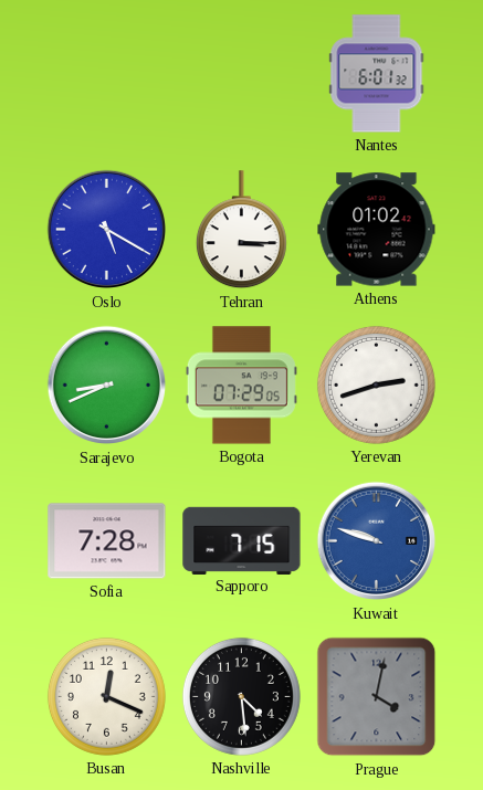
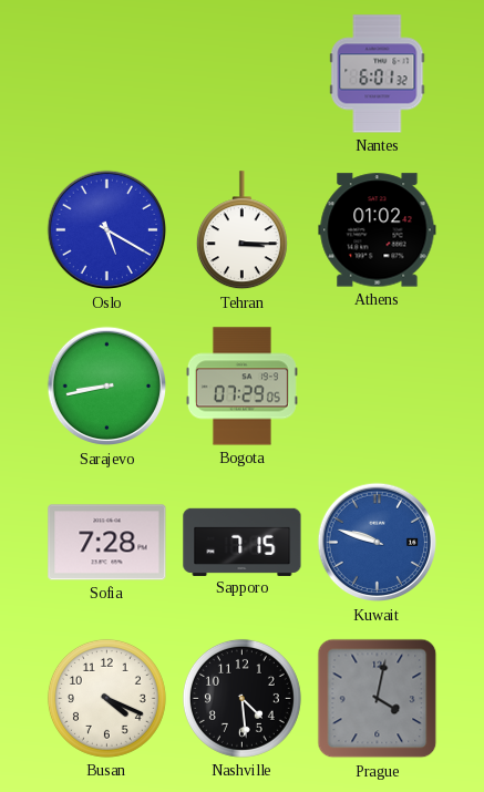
Sarajevo: 8:41 -> 8:43
Yerevan: 2:42 -> none
Busan: 12:19 -> 4:19
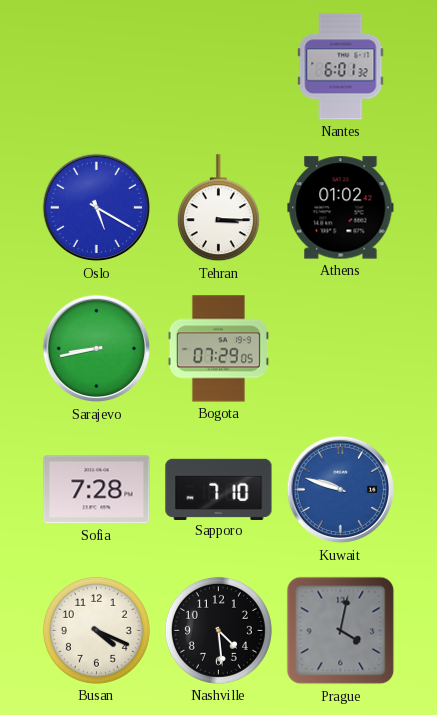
Sapporo: 7:15 -> 7:10
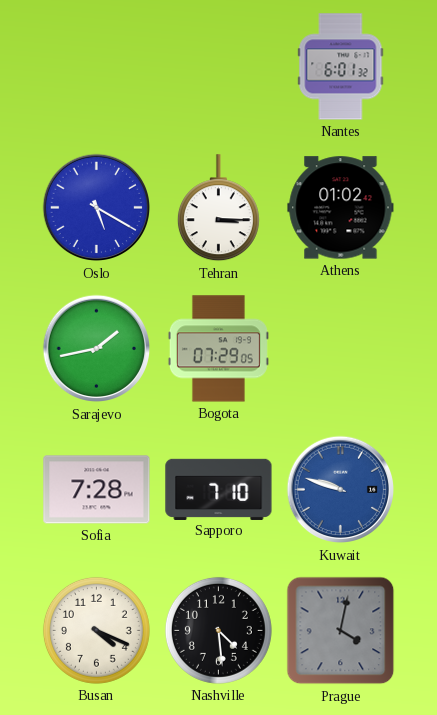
Sarajevo: 8:43 -> 1:43
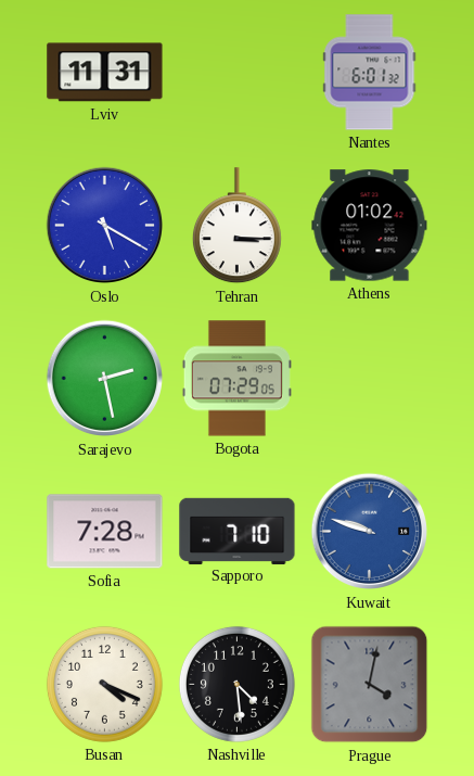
Lviv: none -> 11:31
Sarajevo: 1:43 -> 2:28
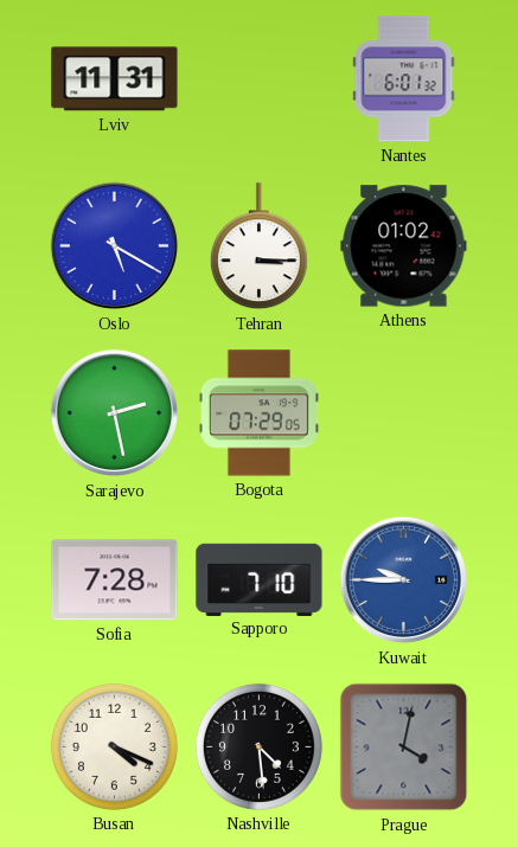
Kuwait: 9:48 -> 9:45
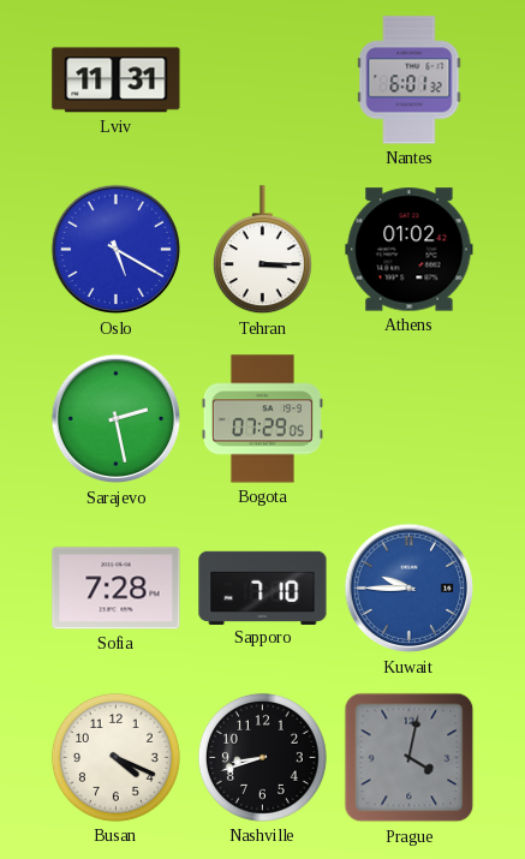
Nashville: 4:29 -> 8:42
